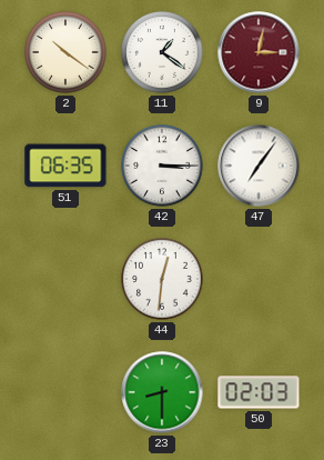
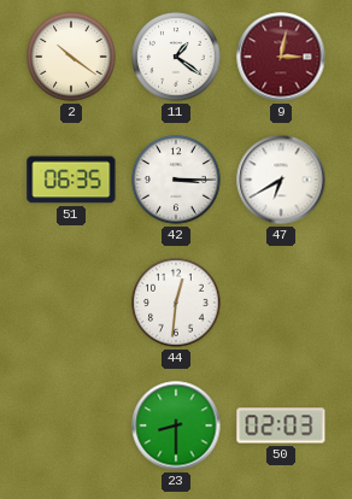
47: 7:06 -> 6:40
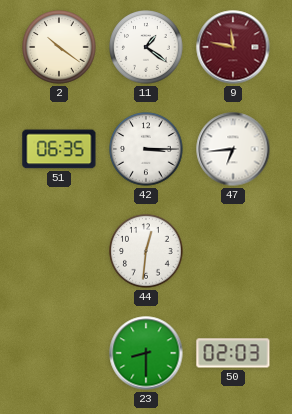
9: 3:02 -> 11:47
47: 6:40 -> 6:44
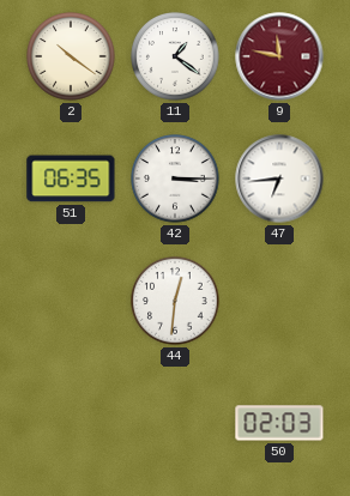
23: 8:30 -> none
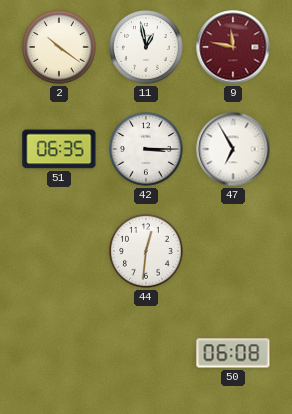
11: 1:21 -> 12:58
47: 6:44 -> 6:55
50: 02:03 -> 06:08
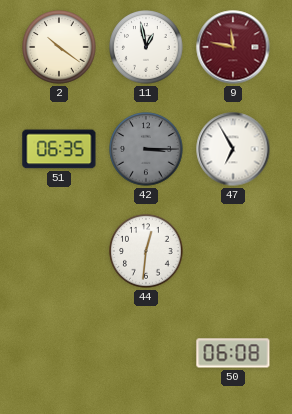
42 dial: white -> grey
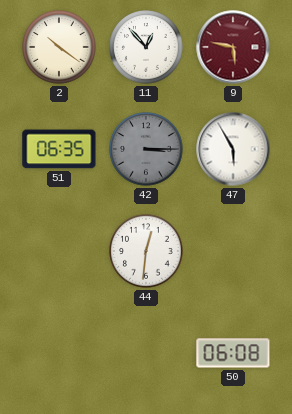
11: 12:58 -> 12:53
9: 11:47 -> 5:47
47: 6:55 -> 5:55
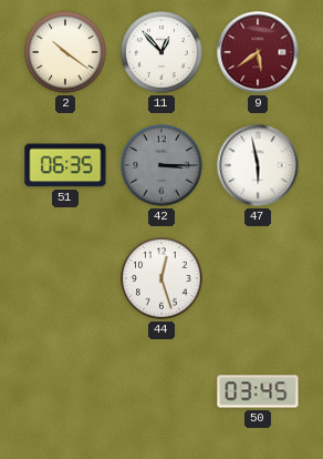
9: 5:47 -> 5:39
47: 5:55 -> 5:58
44: 12:31 -> 12:27
50: 06:08 -> 03:45
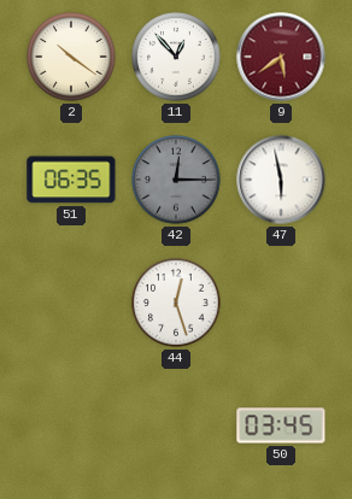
42: 3:15 -> 12:15
